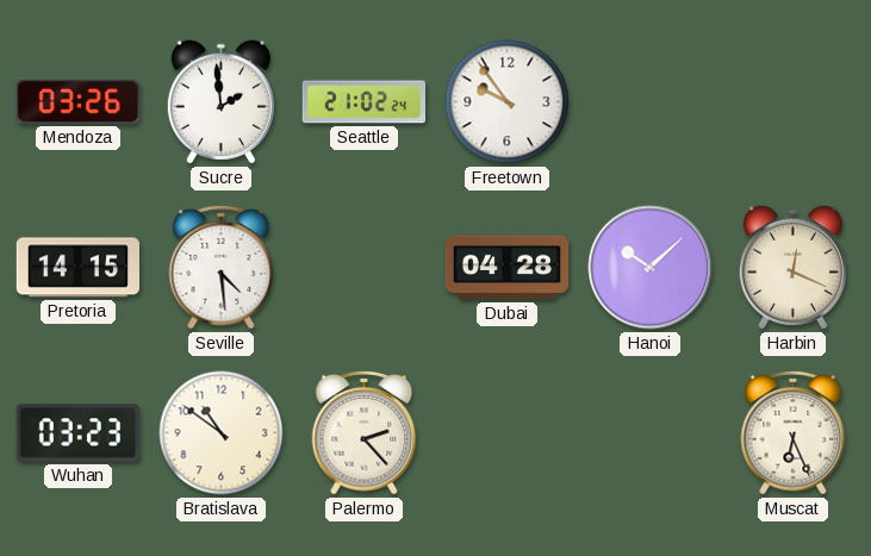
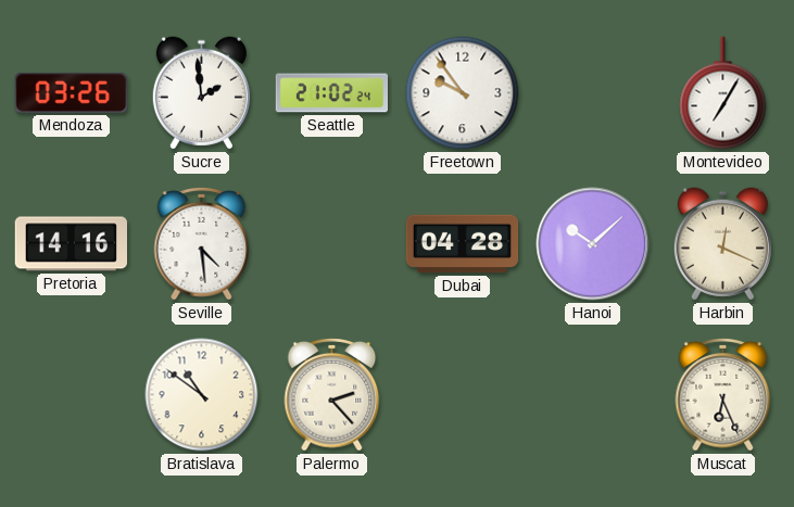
Montevideo: none -> 7:05
Pretoria: 14:15 -> 14:16
Wuhan: 03:23 -> none
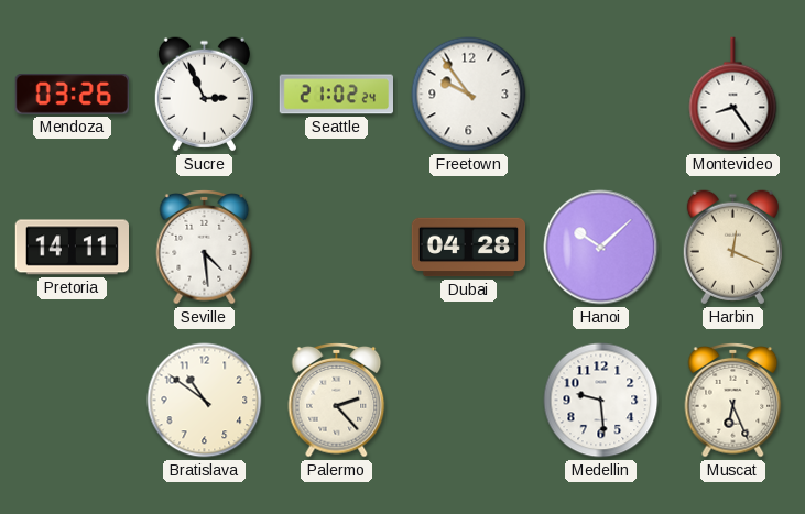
Sucre: 1:59 -> 2:56
Montevideo: 7:05 -> 8:24
Pretoria: 14:16 -> 14:11
Medellin: none -> 9:29
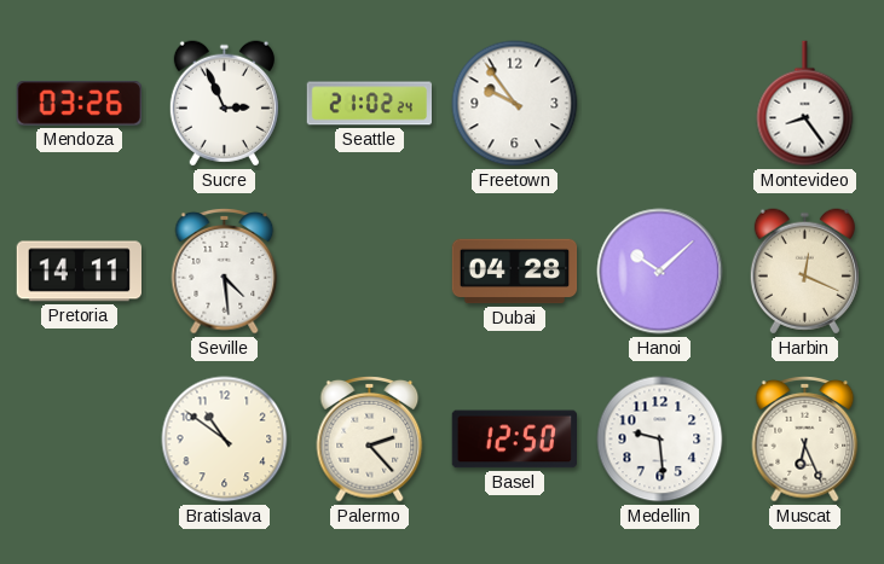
Basel: none -> 12:50
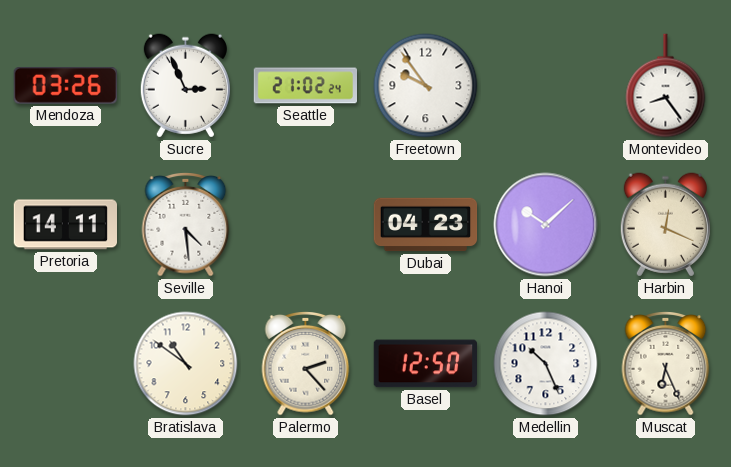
Dubai: 04:28 -> 04:23
Medellin: 9:29 -> 10:26
